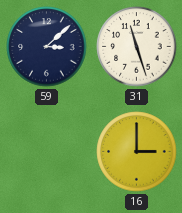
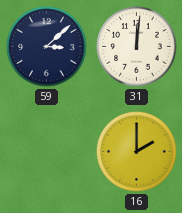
31: 11:27 -> 12:01
16: 3:00 -> 2:00
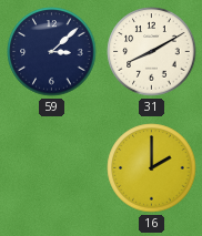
31: 12:01 -> 8:10
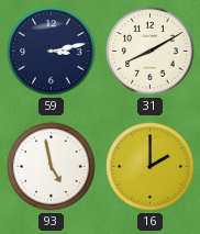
59: 3:08 -> 3:13
93: none -> 4:58
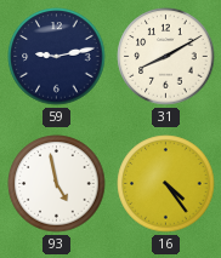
59: 3:13 -> 9:13
16: 2:00 -> 4:24
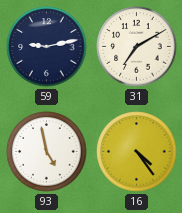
31: 8:10 -> 7:10
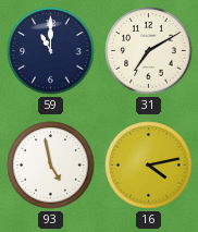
59: 9:13 -> 11:00
16: 4:24 -> 4:13
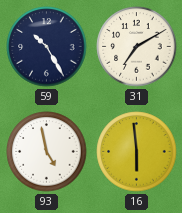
59: 11:00 -> 10:25
16: 4:13 -> 5:59
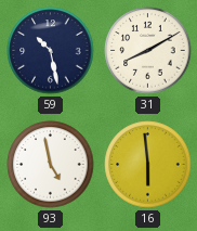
59: 10:25 -> 10:28
31: 7:10 -> 8:10
